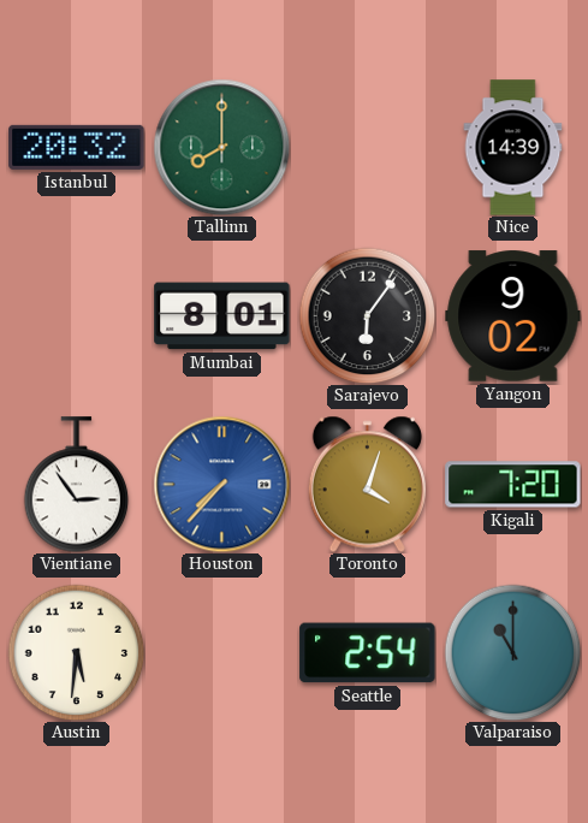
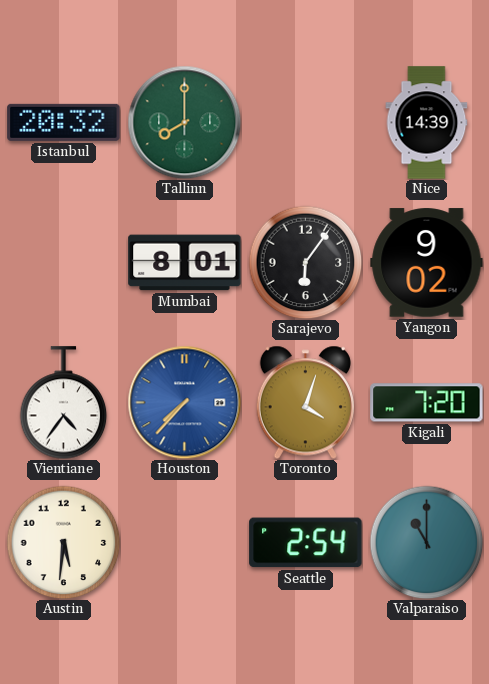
Vientiane: 2:54 -> 4:36
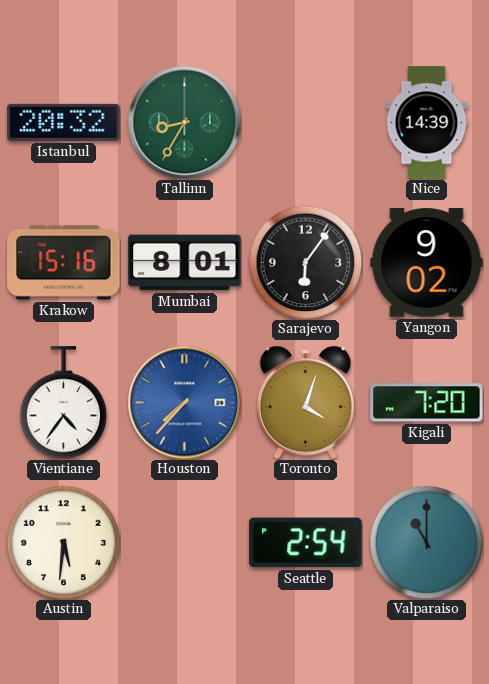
Tallinn: 8:00 -> 8:35
Krakow: none -> 15:16
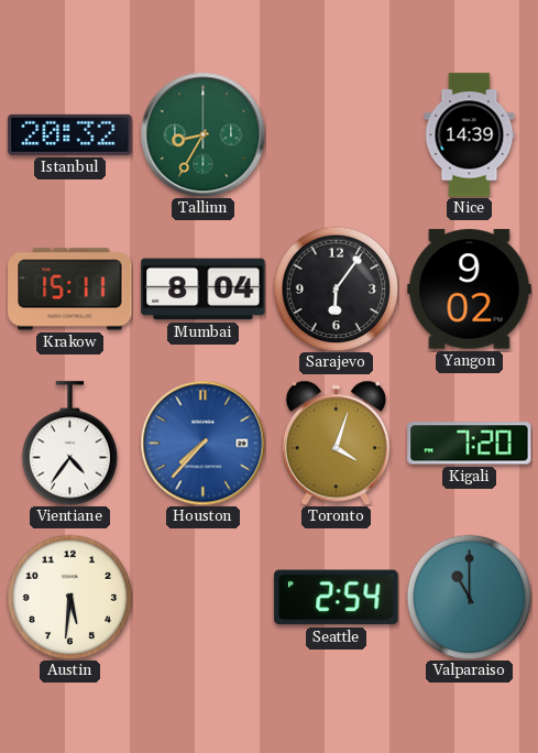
Krakow: 15:16 -> 15:11
Mumbai: 8:01 -> 8:04
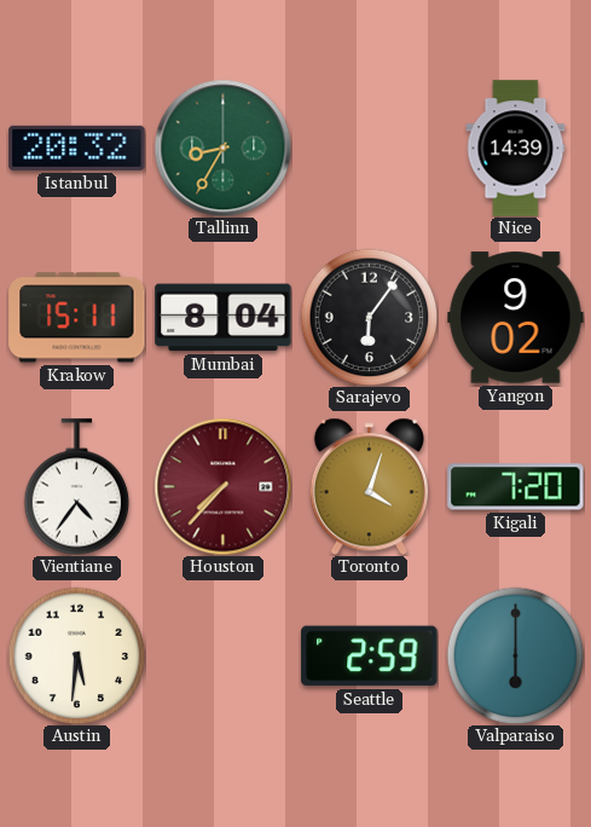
Houston dial: blue -> burgundy
Seattle: 2:54 -> 2:59
Valparaiso: 11:00 -> 6:00
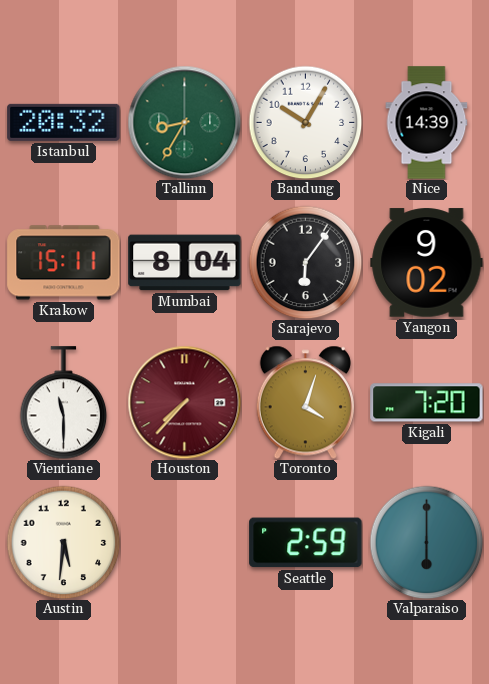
Bandung: none -> 10:05
Vientiane: 4:36 -> 11:30
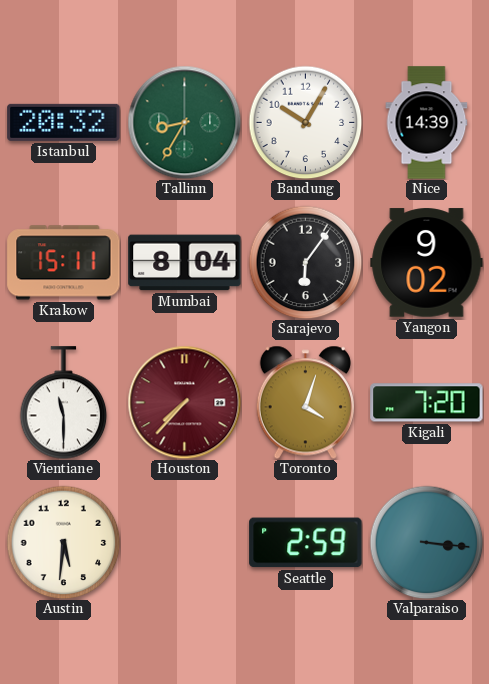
Valparaiso: 6:00 -> 3:16
